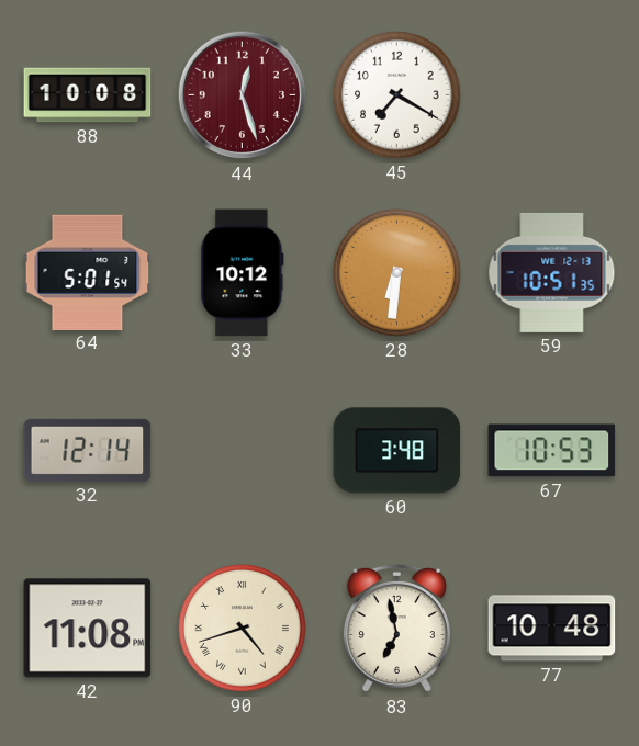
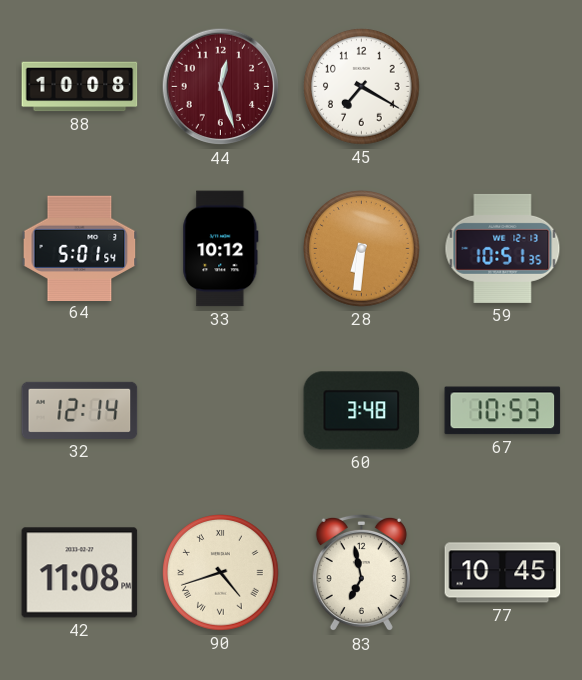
77: 10:48 -> 10:45
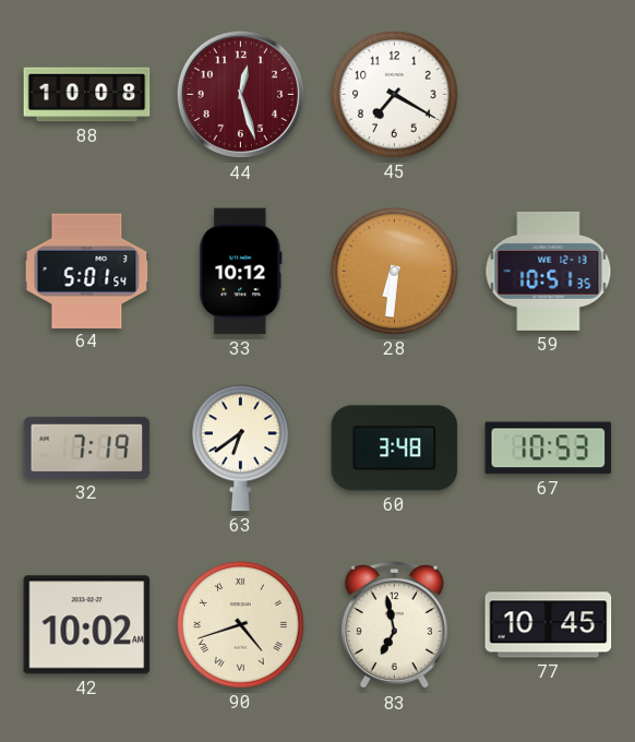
32: 12:14 -> 7:19
63: none -> 6:39
42: 11:08 -> 10:02
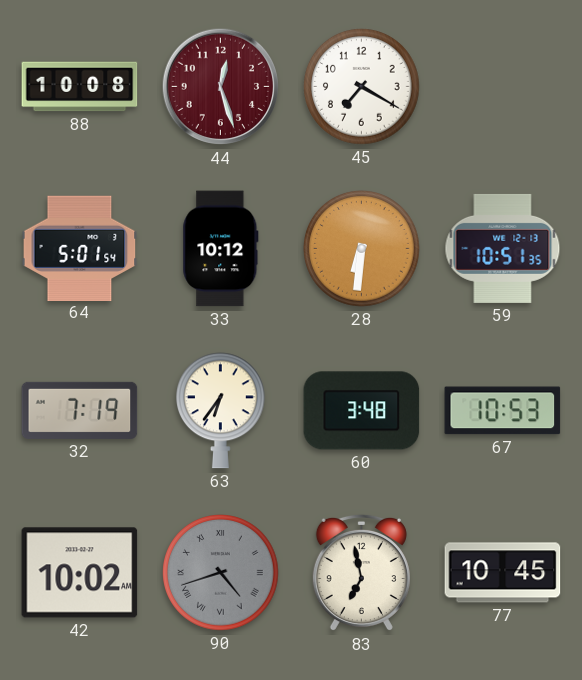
63: 6:39 -> 6:36
90 dial: cream -> grey
